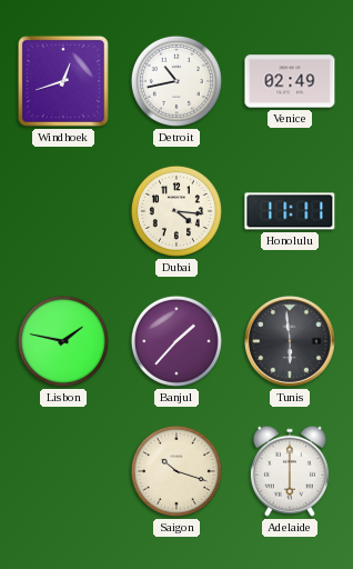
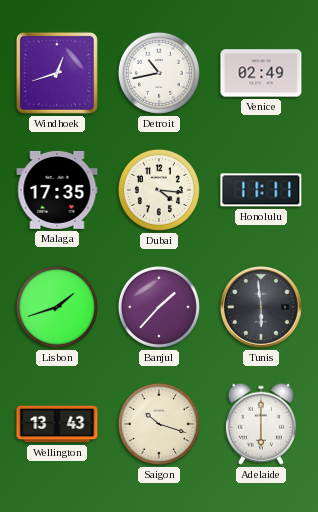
Malaga: none -> 17:35
Lisbon: 1:47 -> 1:42
Wellington: none -> 13:43
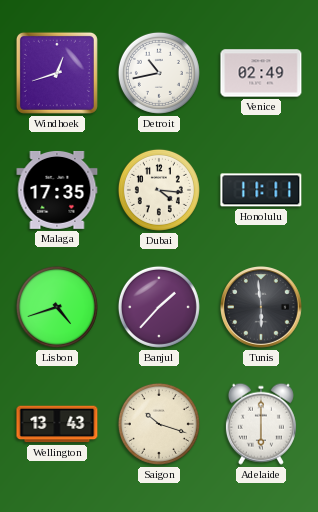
Lisbon: 1:42 -> 4:42
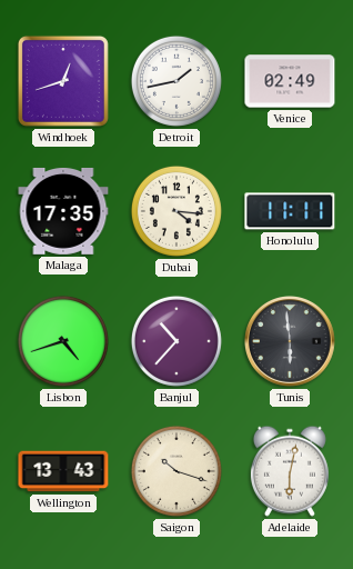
Detroit: 10:43 -> 1:43
Banjul: 1:37 -> 10:37
Adelaide: 6:00 -> 6:02
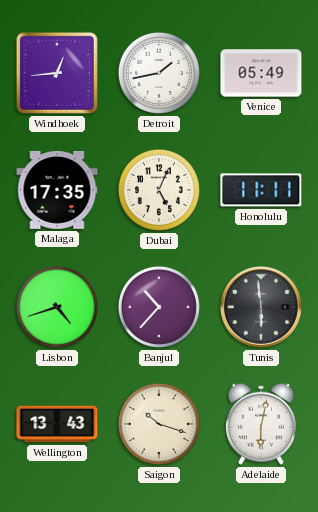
Windhoek: 12:42 -> 12:44
Venice: 02:49 -> 05:49
Dubai: 4:16 -> 5:04
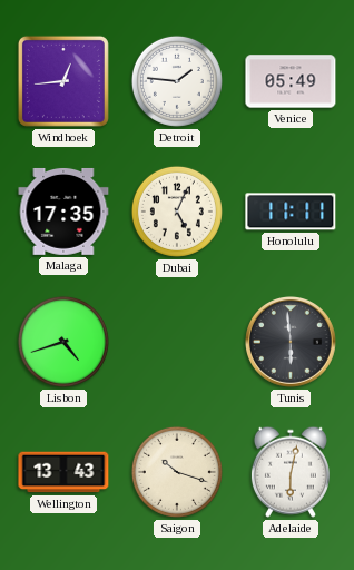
Detroit: 1:43 -> 1:46
Banjul: 10:37 -> none
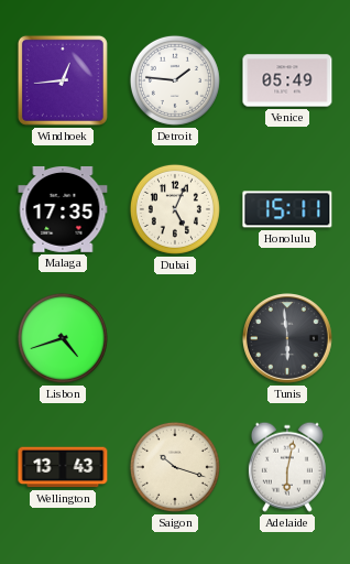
Honolulu: 11:11 -> 15:11
